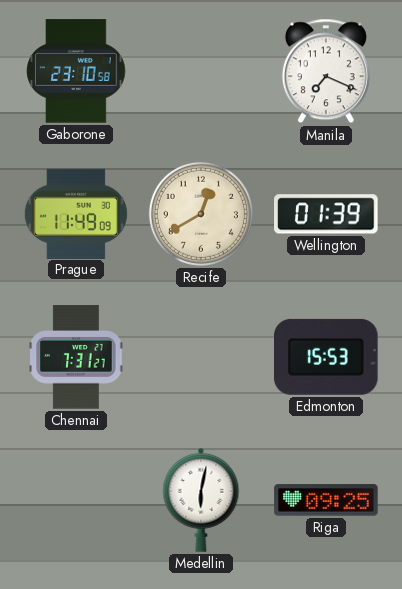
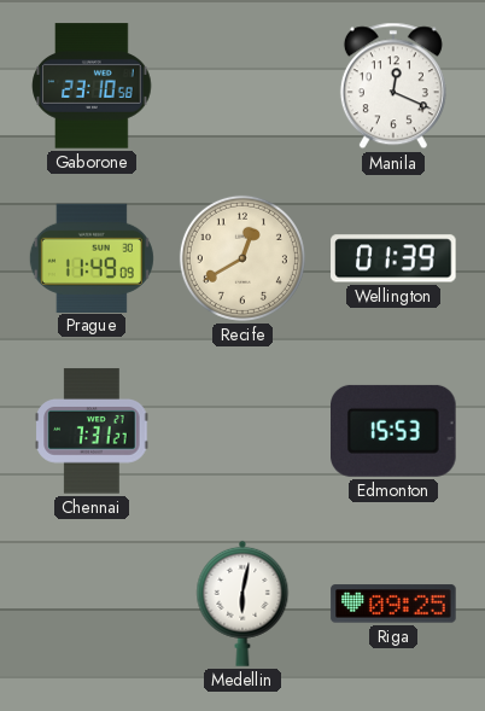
Manila: 7:19 -> 12:19
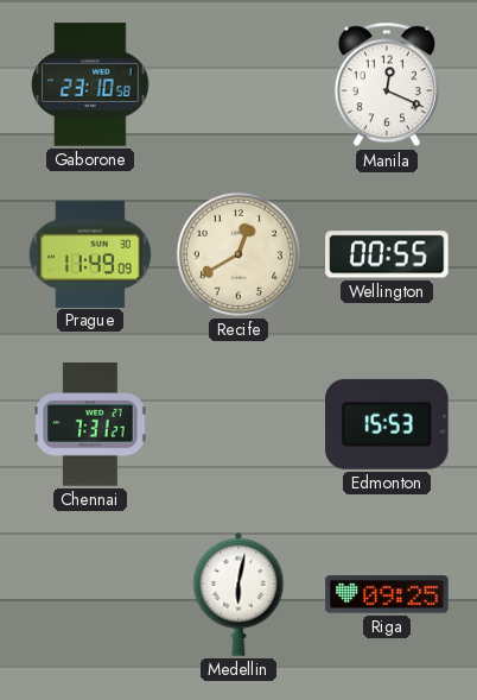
Wellington: 01:39 -> 00:55
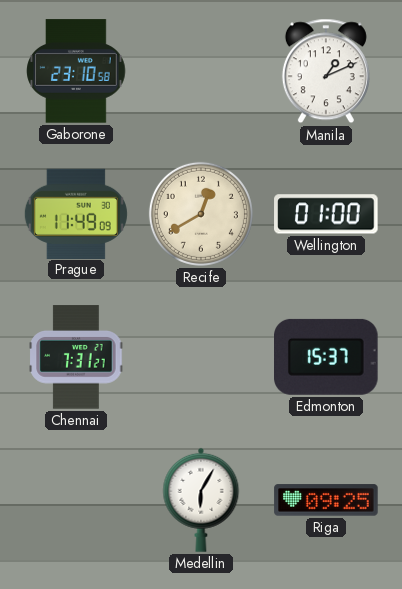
Manila: 12:19 -> 1:11
Wellington: 00:55 -> 01:00
Edmonton: 15:53 -> 15:37
Medellin: 6:02 -> 6:05
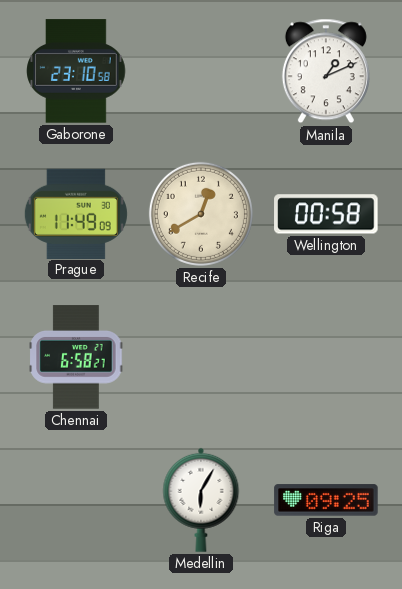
Wellington: 01:00 -> 00:58
Chennai: 7:31 -> 6:58
Edmonton: 15:37 -> none
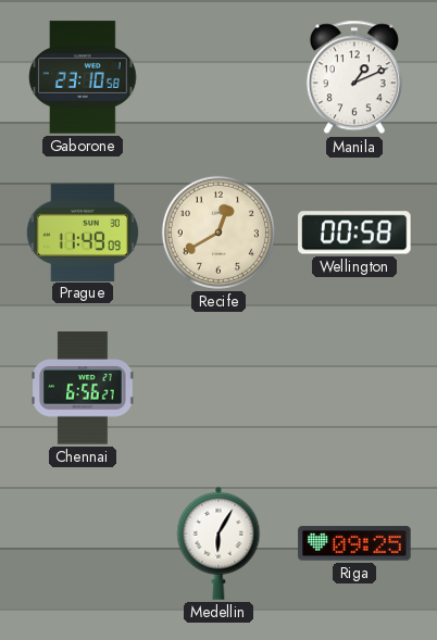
Chennai: 6:58 -> 6:56
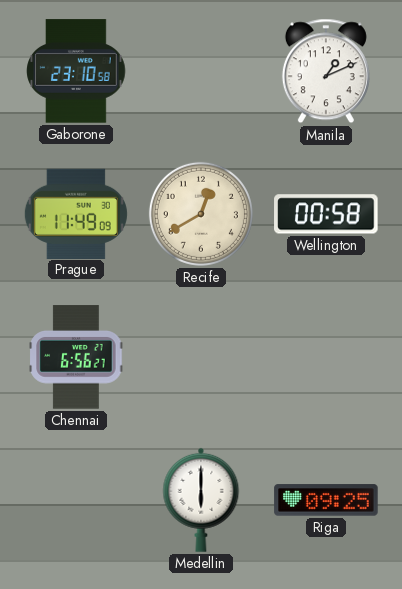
Medellin: 6:05 -> 6:00
